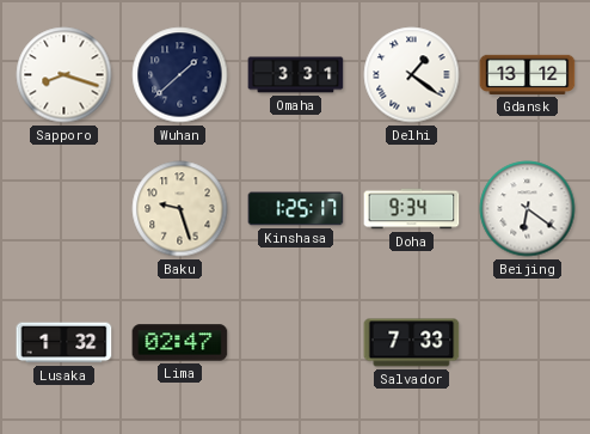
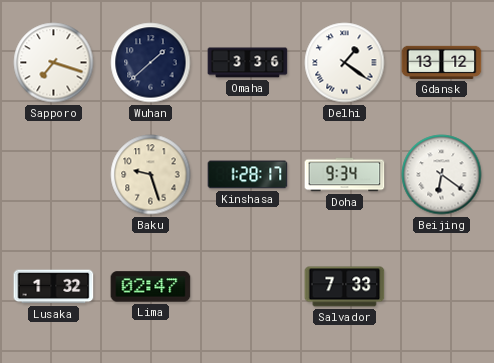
Sapporo: 8:18 -> 7:18
Omaha: 3:31 -> 3:36
Kinshasa: 1:25 -> 1:28
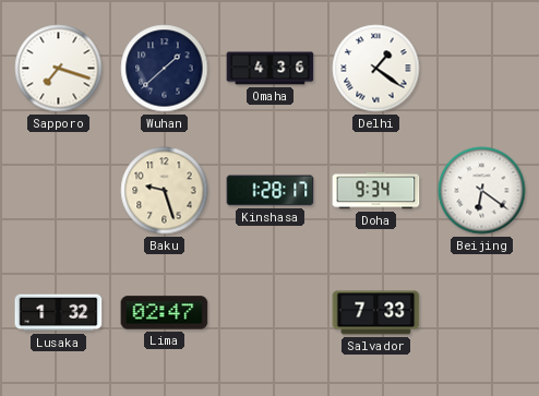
Omaha: 3:36 -> 4:36
Gdansk: 13:12 -> none
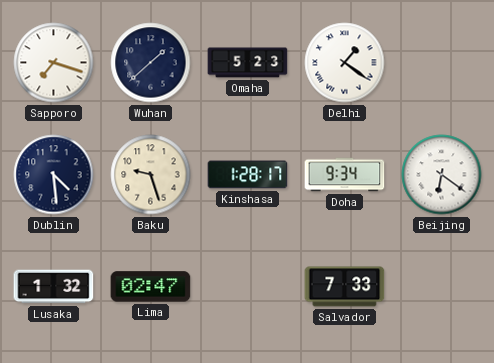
Omaha: 4:36 -> 5:23
Dublin: none -> 4:29
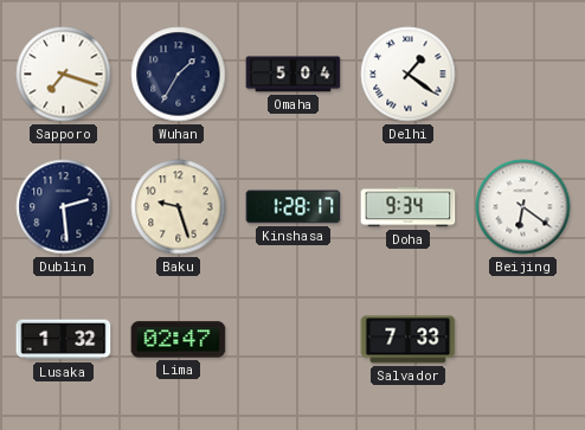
Wuhan: 1:38 -> 1:35
Omaha: 5:23 -> 5:04
Dublin: 4:29 -> 2:29
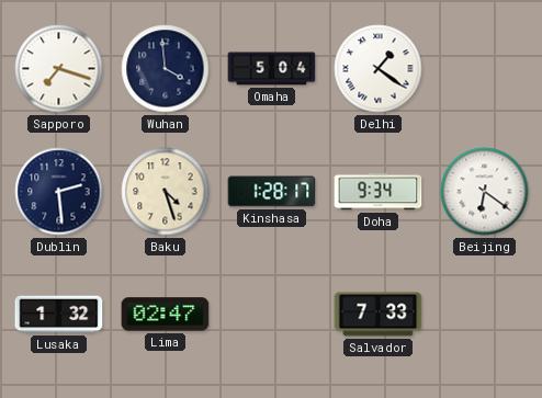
Wuhan: 1:35 -> 3:59
Baku: 9:27 -> 4:27
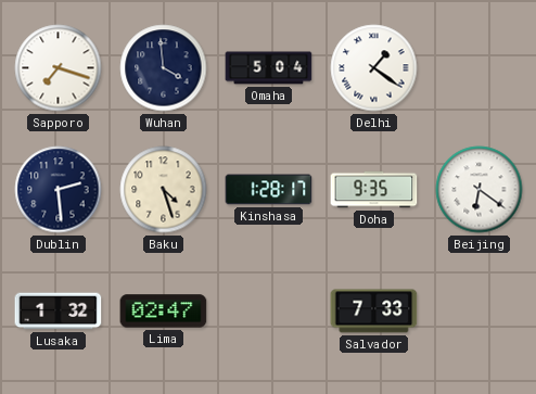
Doha: 9:34 -> 9:35
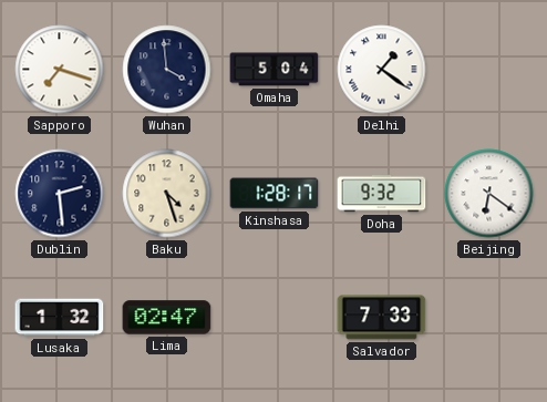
Doha: 9:35 -> 9:32
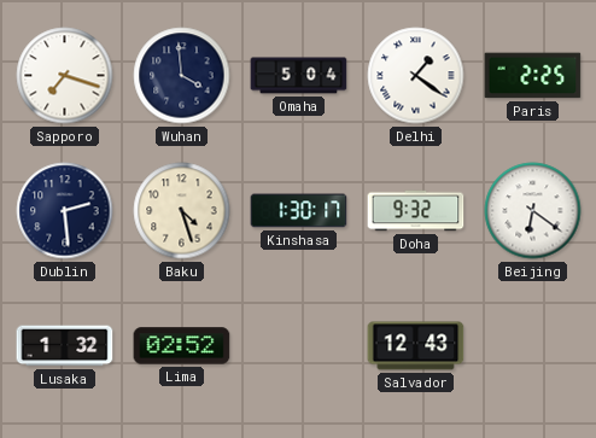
Paris: none -> 2:25
Kinshasa: 1:28 -> 1:30
Lima: 02:47 -> 02:52
Salvador: 7:33 -> 12:43
